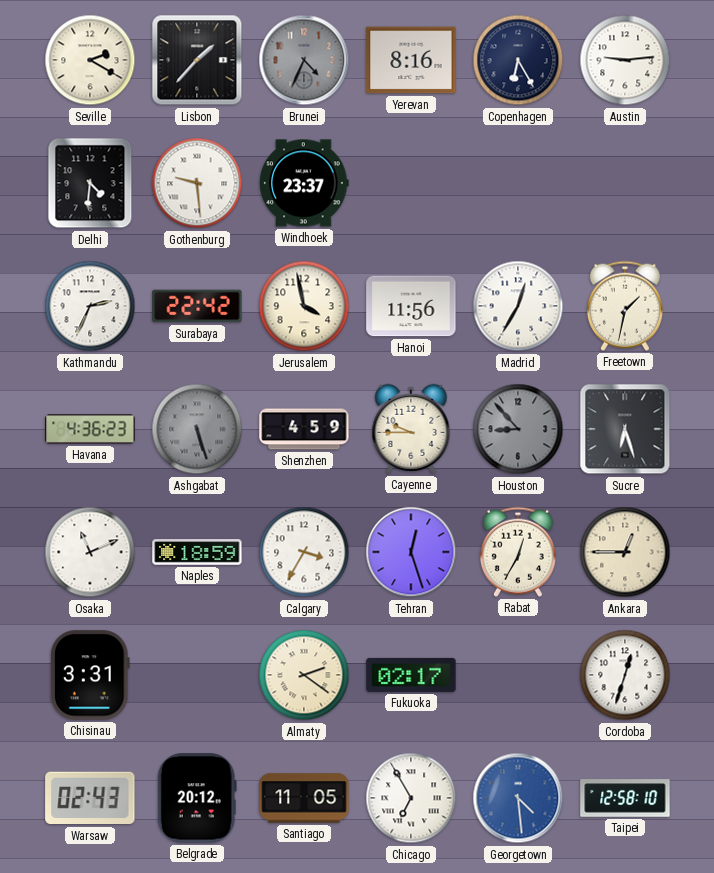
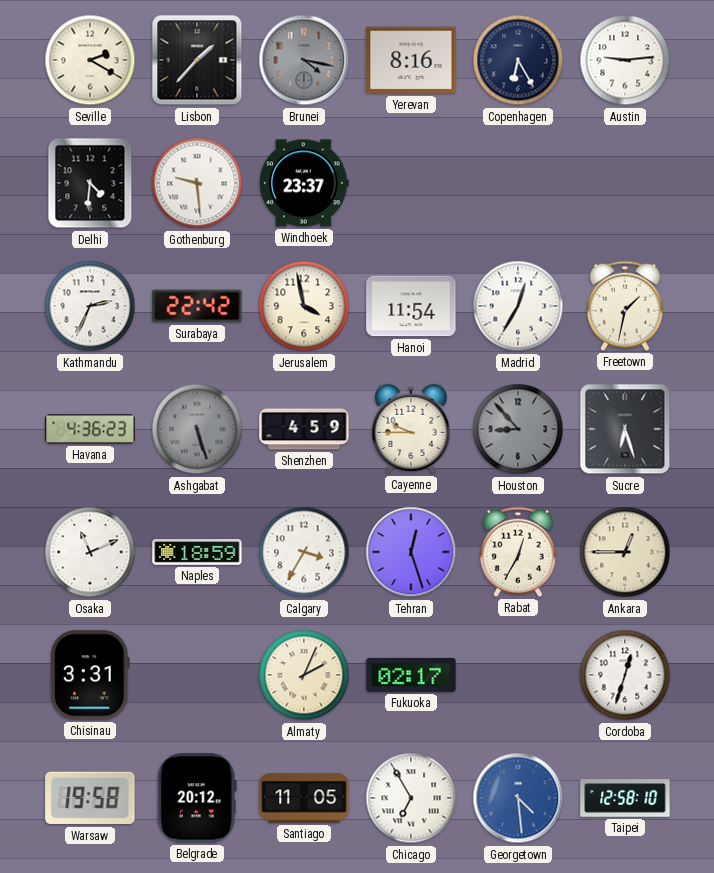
Brunei: 4:34 -> 4:17
Hanoi: 11:56 -> 11:54
Almaty: 2:21 -> 2:04
Warsaw: 02:43 -> 19:58
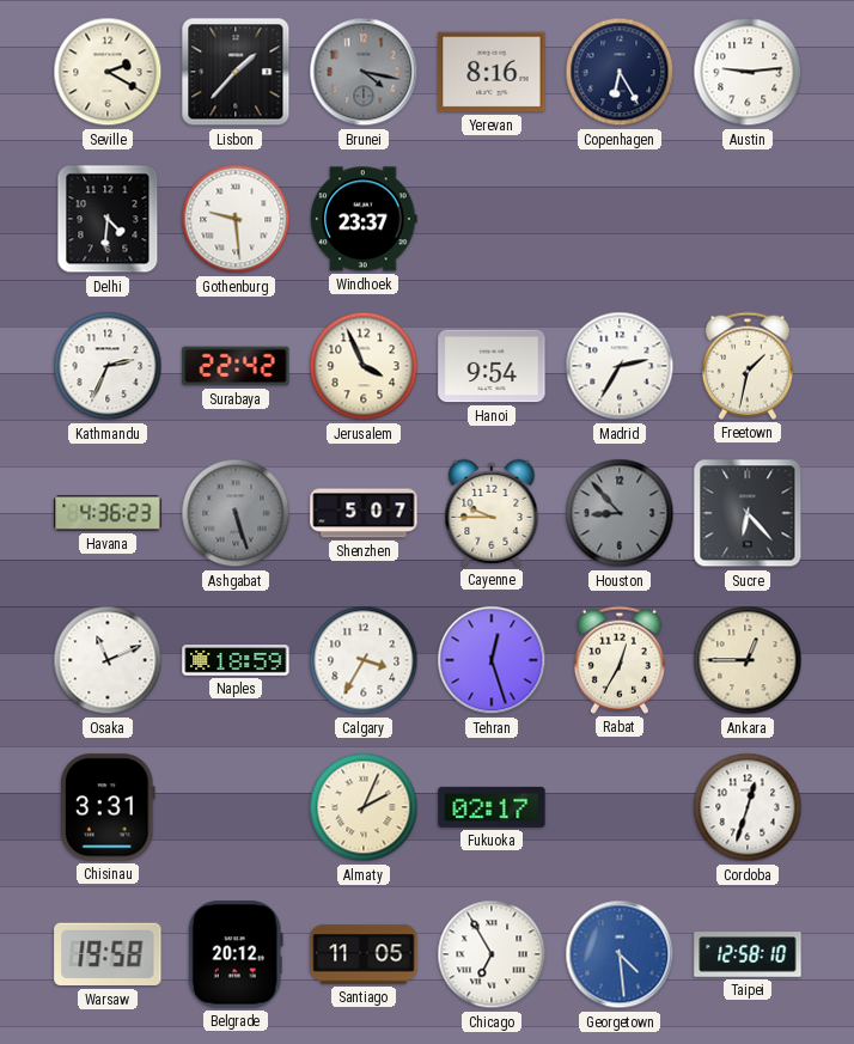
Jerusalem: 3:58 -> 3:56
Hanoi: 11:54 -> 9:54
Madrid: 12:35 -> 2:35
Shenzhen: 4:59 -> 5:07
Sucre: 6:27 -> 6:23
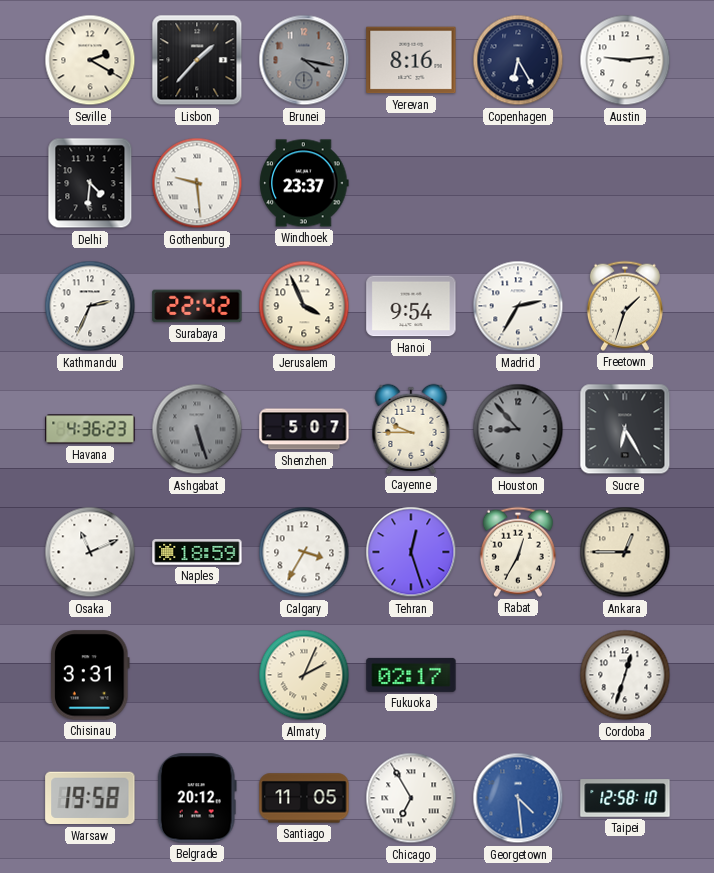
Freetown: 1:32 -> 1:33
Sucre: 6:23 -> 6:25
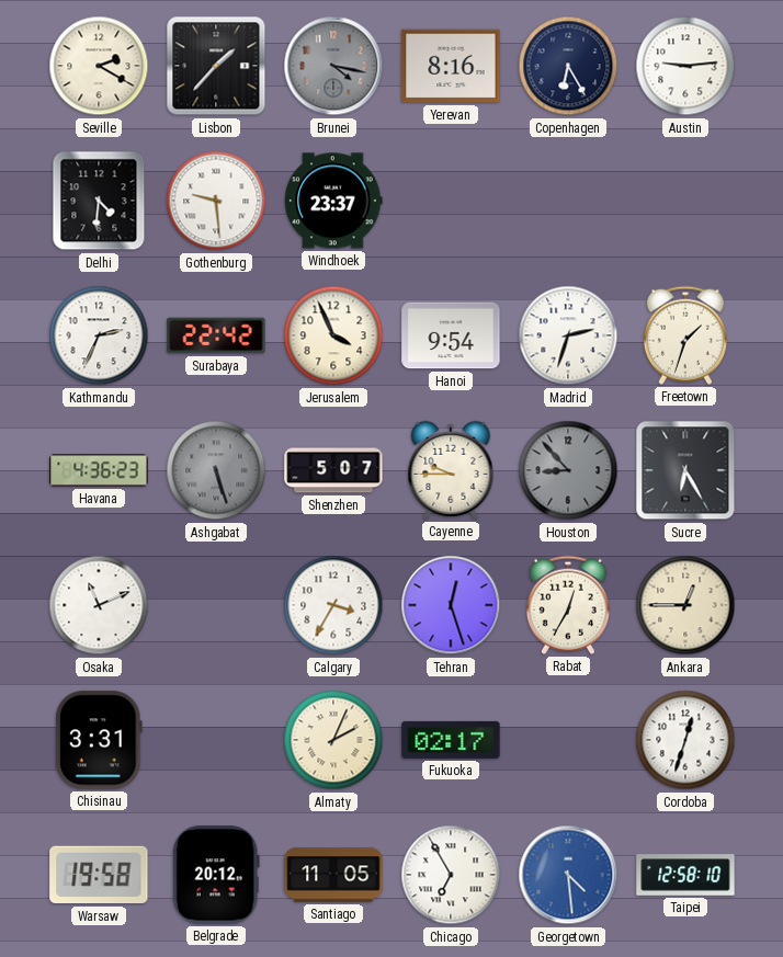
Madrid: 2:35 -> 2:33
Naples: 18:59 -> none
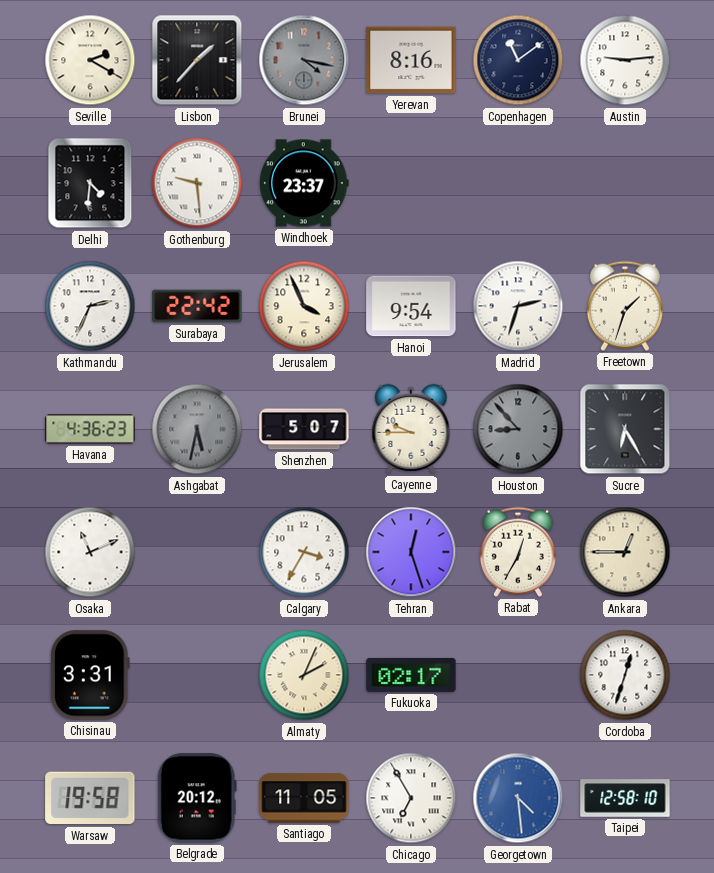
Copenhagen: 6:25 -> 11:09
Ashgabat: 5:27 -> 5:32
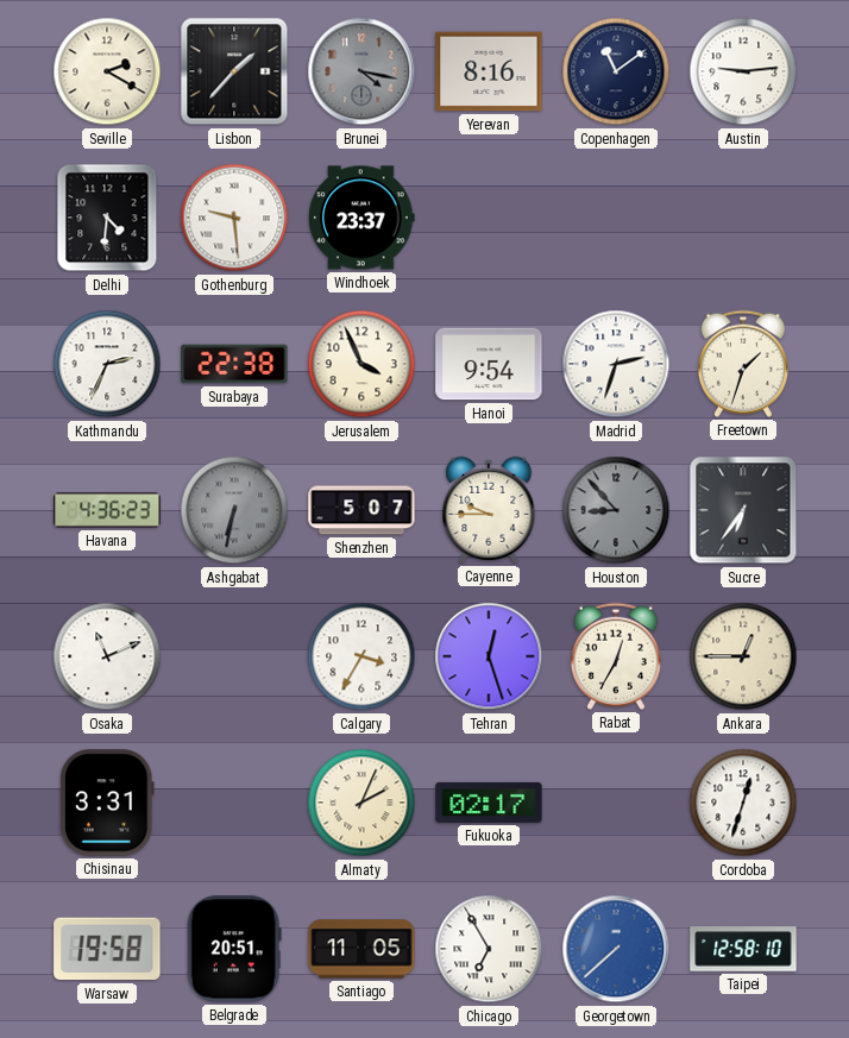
Surabaya: 22:42 -> 22:38
Ashgabat: 5:32 -> 6:32
Sucre: 6:25 -> 6:36
Belgrade: 20:12 -> 20:51
Georgetown: 4:29 -> 7:38
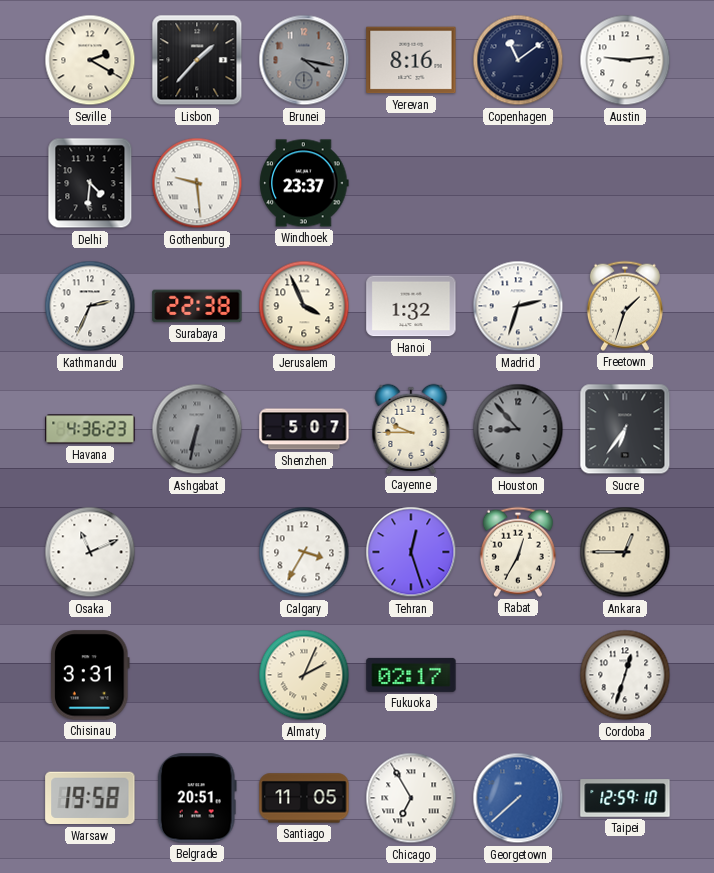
Hanoi: 9:54 -> 1:32
Taipei: 12:58 -> 12:59
